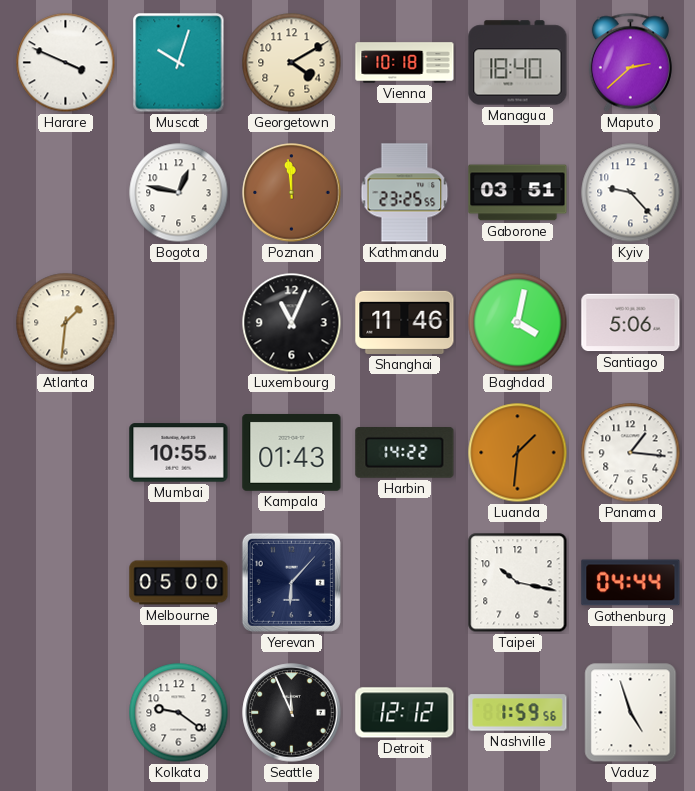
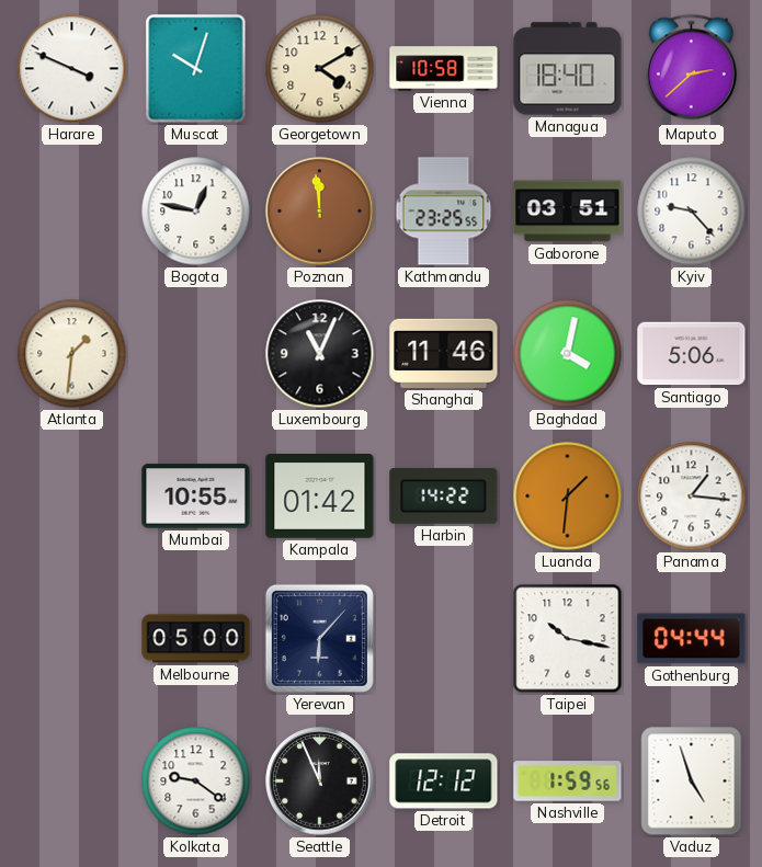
Vienna: 10:18 -> 10:58
Kampala: 01:43 -> 01:42
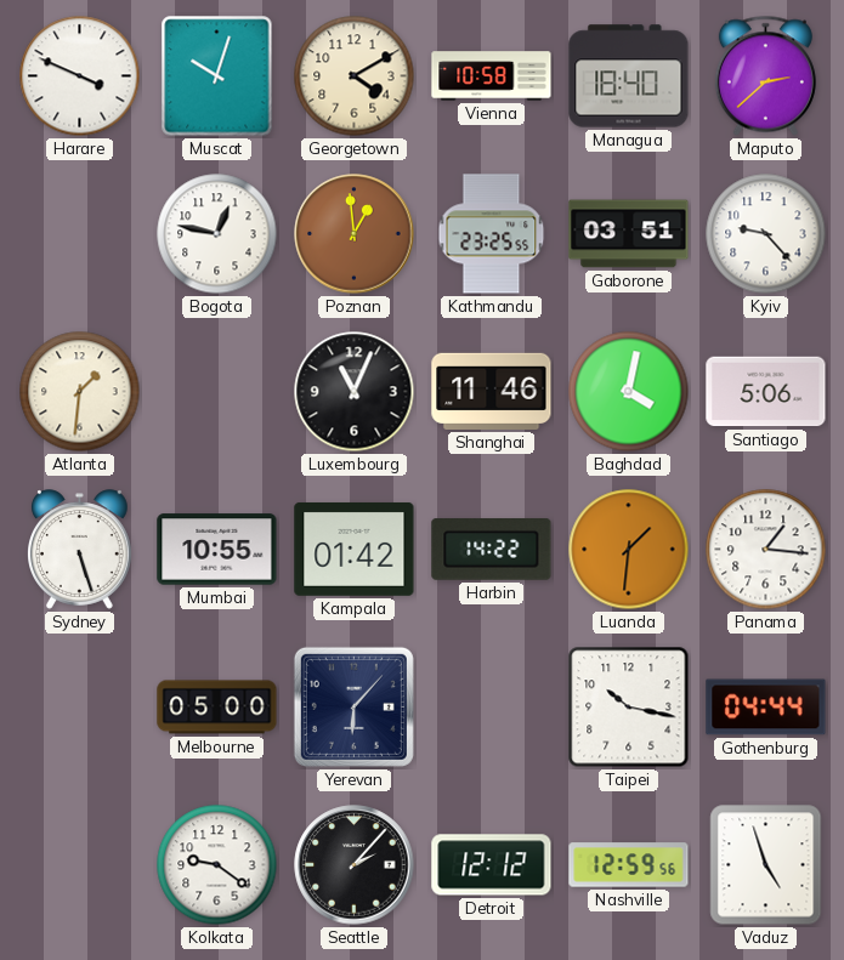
Poznan: 11:59 -> 12:59
Sydney: none -> 5:27
Seattle: 11:56 -> 2:07
Nashville: 1:59 -> 12:59
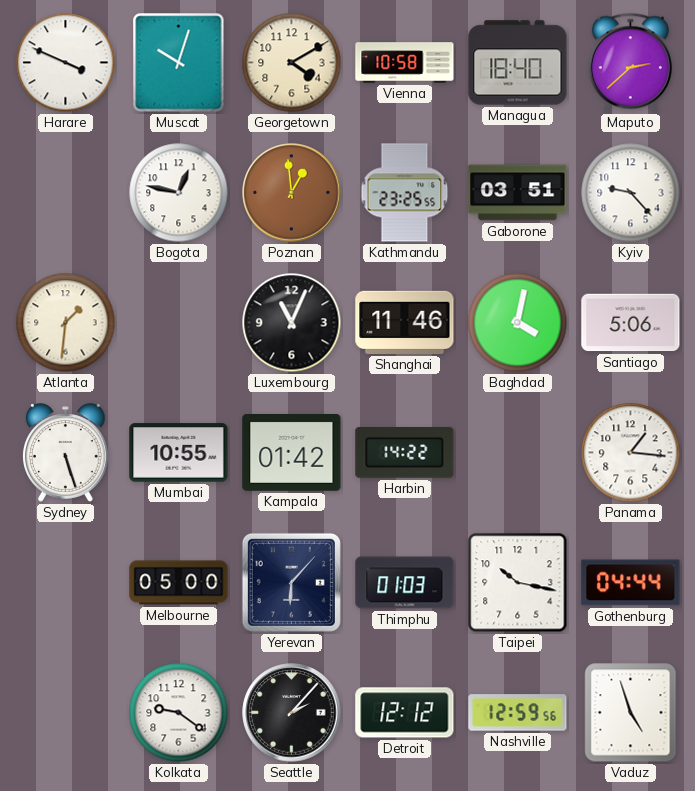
Luanda: 1:31 -> none
Thimphu: none -> 01:03
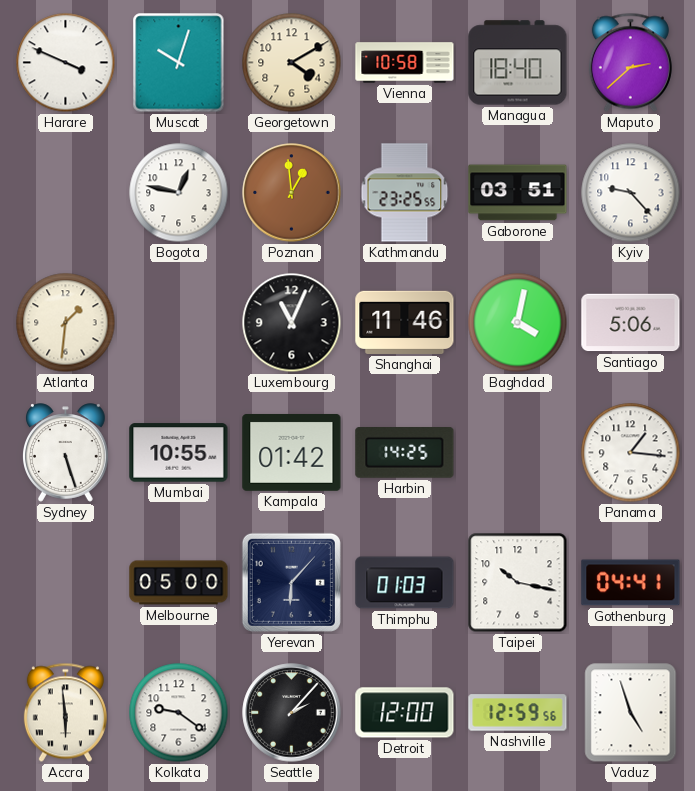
Harbin: 14:22 -> 14:25
Gothenburg: 04:44 -> 04:41
Accra: none -> 5:59
Detroit: 12:12 -> 12:00
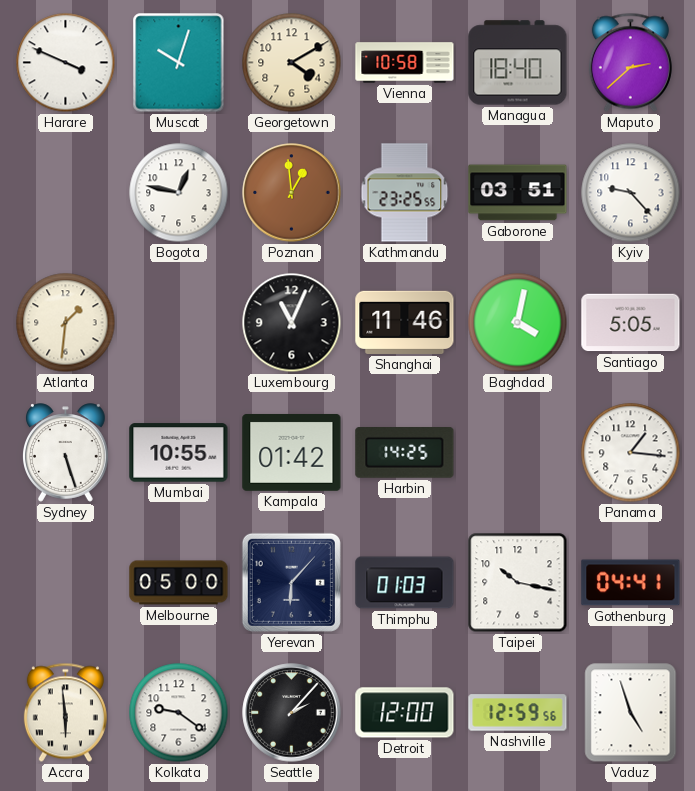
Santiago: 5:06 -> 5:05
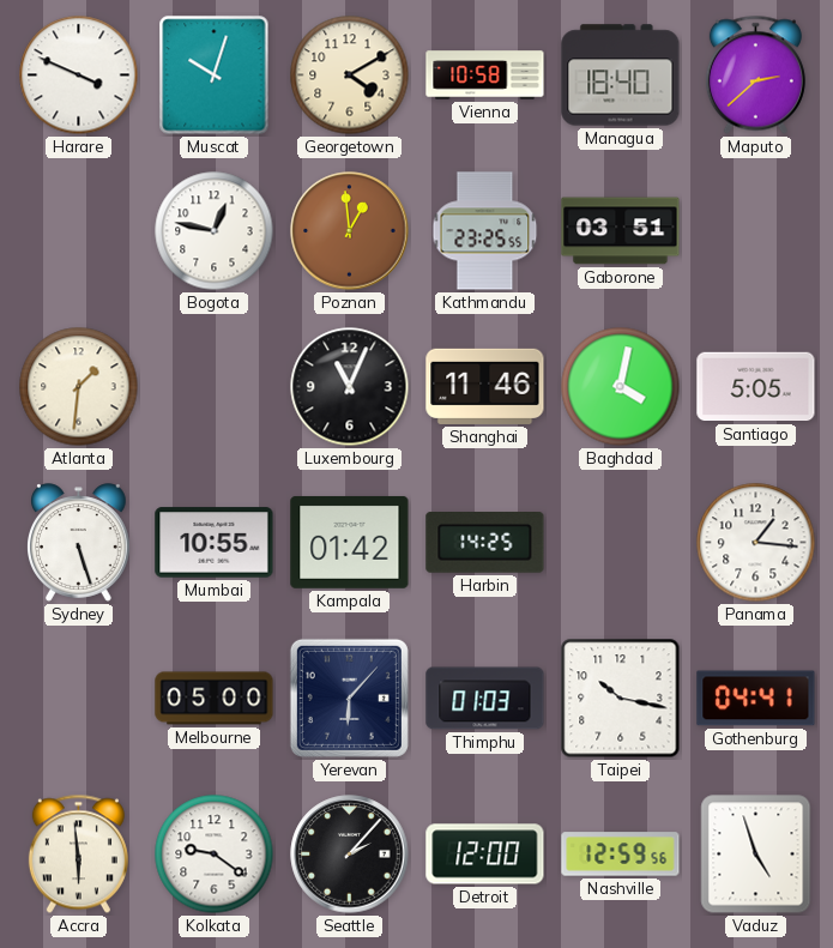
Kyiv: 9:23 -> none
